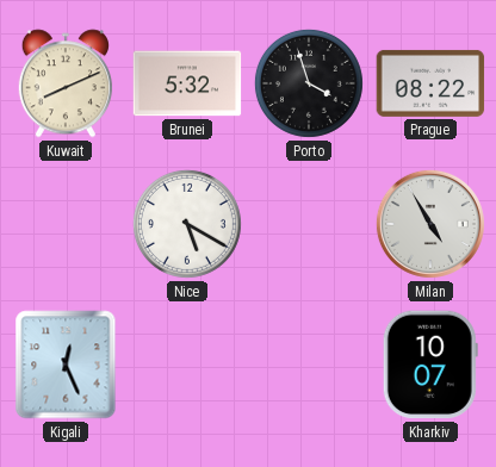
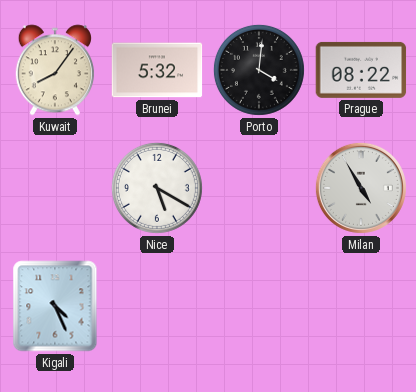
Kuwait: 8:11 -> 8:06
Porto: 3:57 -> 4:01
Kigali: 12:26 -> 4:26
Kharkiv: 10:07 -> none
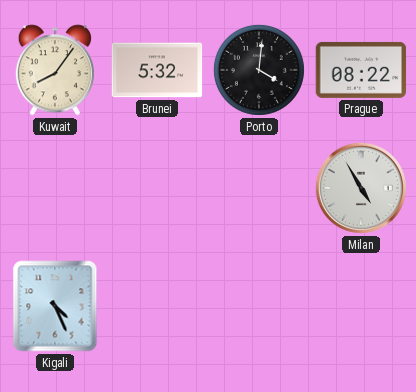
Nice: 5:20 -> none
